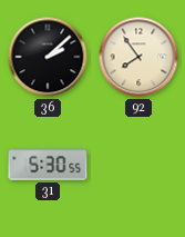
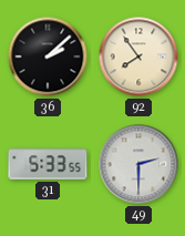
31: 5:30 -> 5:33
49: none -> 2:30
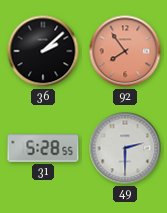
92 dial: cream -> salmon
31: 5:33 -> 5:28
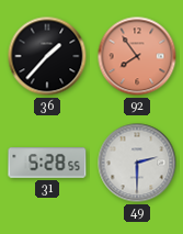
36: 2:08 -> 1:37
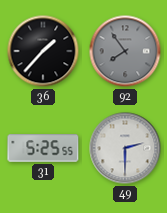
92 dial: salmon -> grey
31: 5:28 -> 5:25
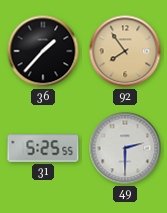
92 dial: grey -> champagne
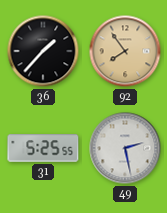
49: 2:30 -> 2:28
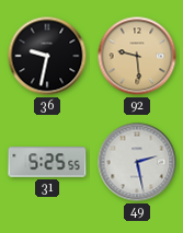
36: 1:37 -> 9:32
92: 7:54 -> 9:29
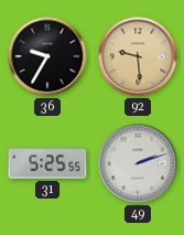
36: 9:32 -> 9:35
49: 2:28 -> 2:12
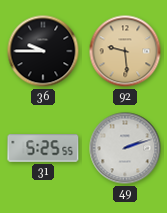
36: 9:35 -> 9:45
